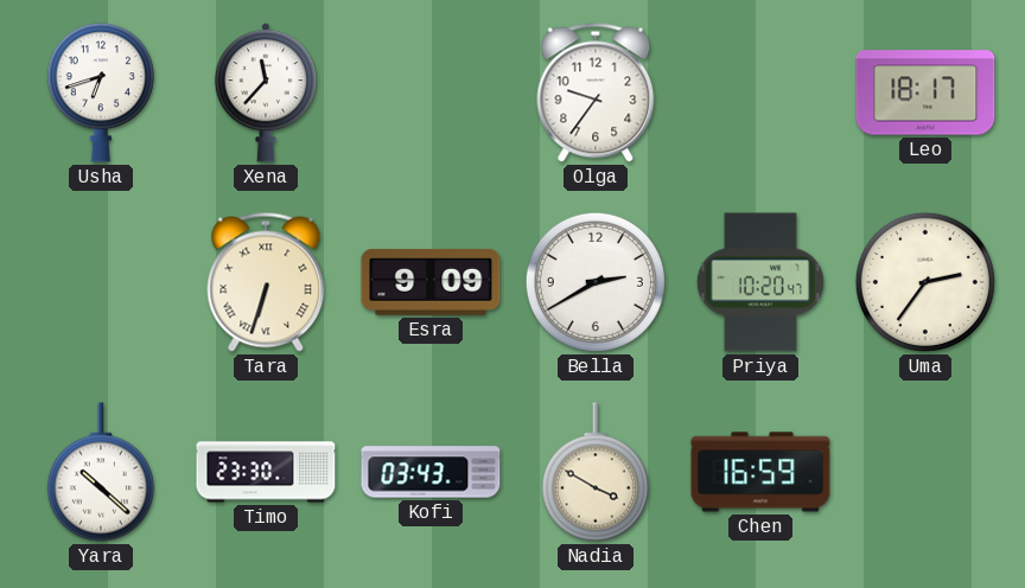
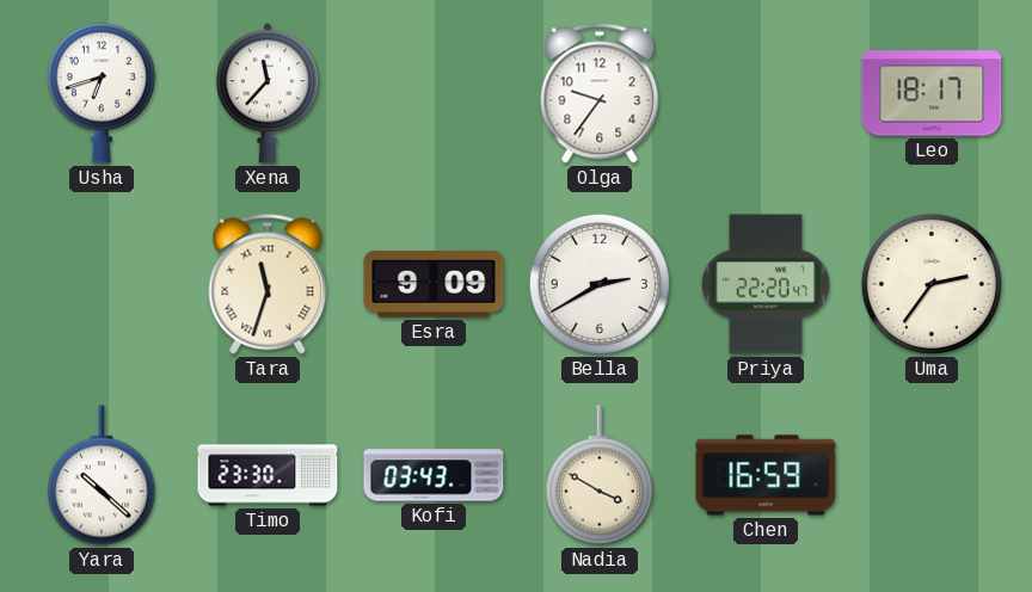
Tara: 6:33 -> 11:33
Priya: 10:20 -> 22:20
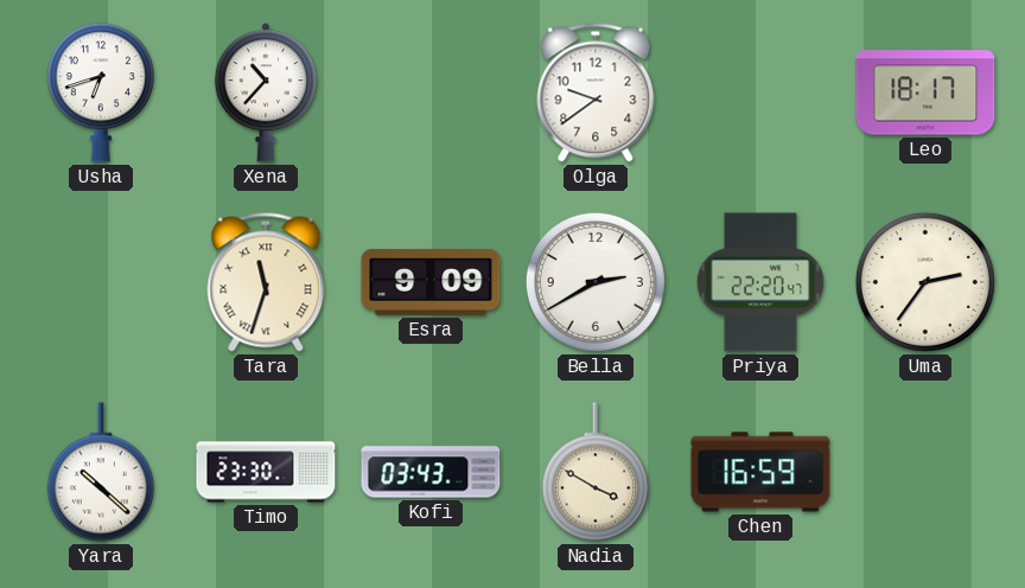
Xena: 11:37 -> 10:37
Olga: 9:36 -> 9:39
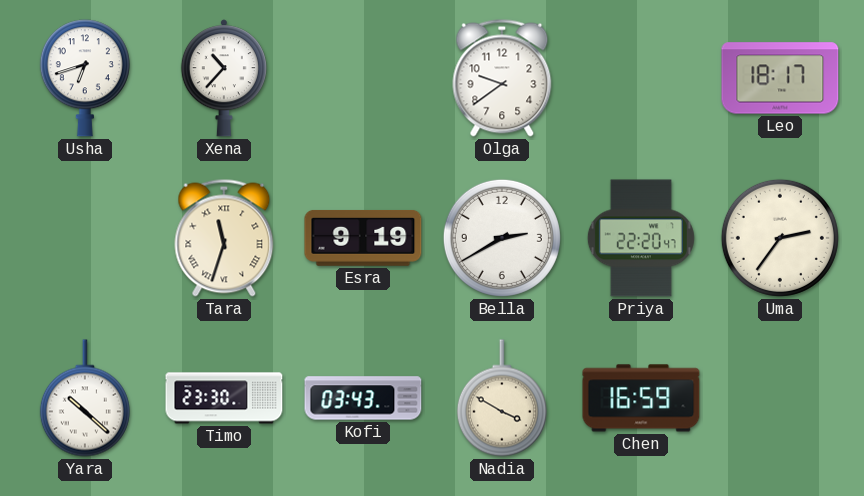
Esra: 9:09 -> 9:19
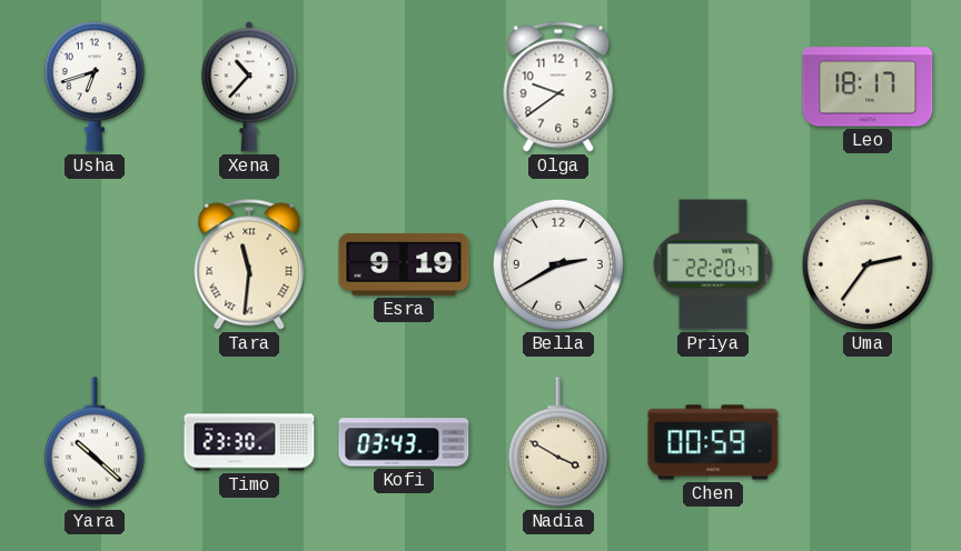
Tara: 11:33 -> 11:31
Chen: 16:59 -> 00:59
